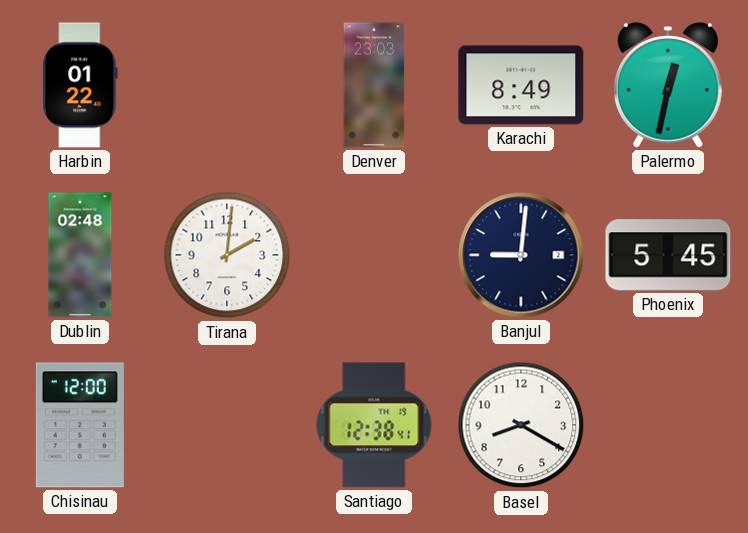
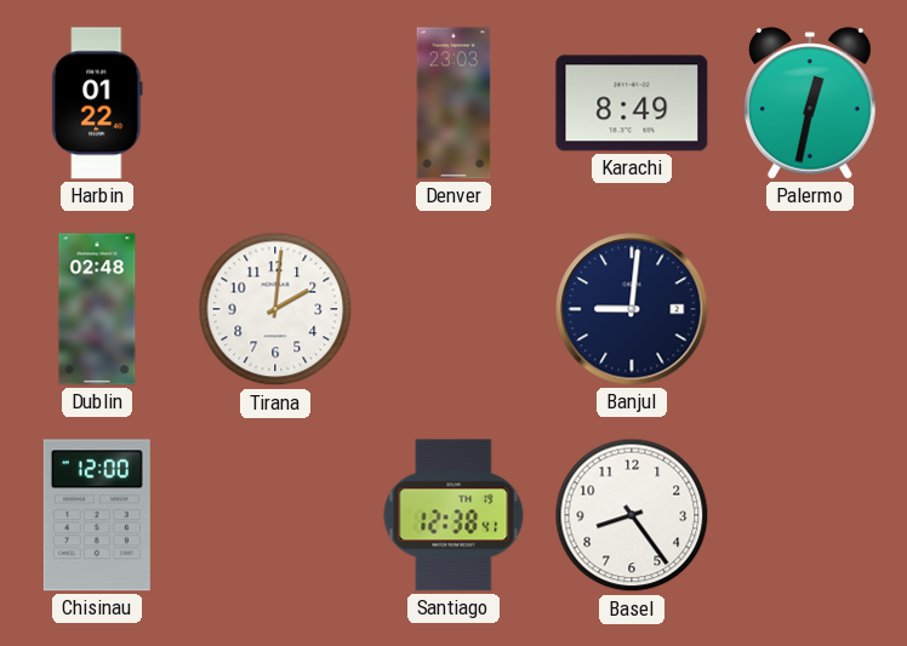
Phoenix: 5:45 -> none
Basel: 8:20 -> 8:24
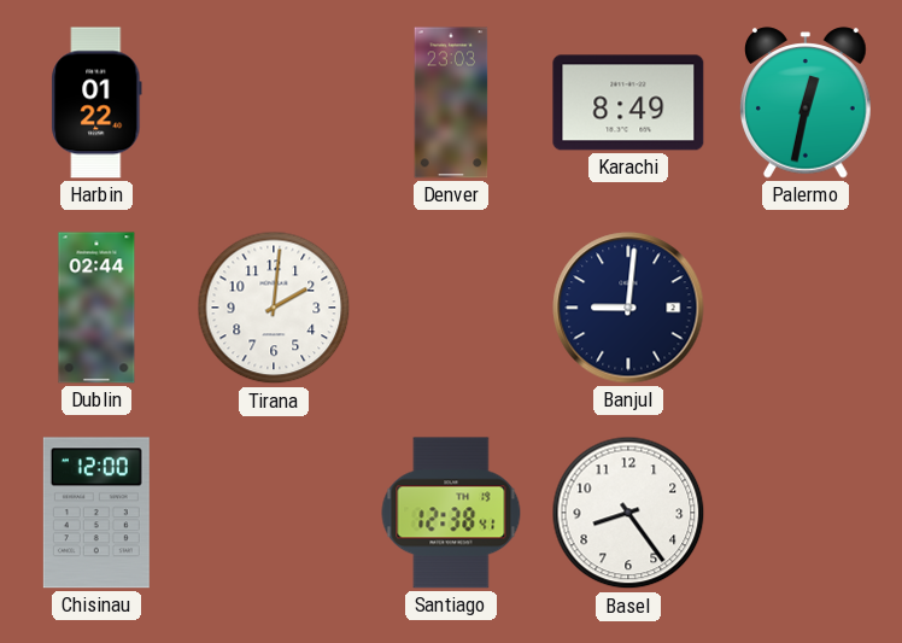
Dublin: 02:48 -> 02:44
